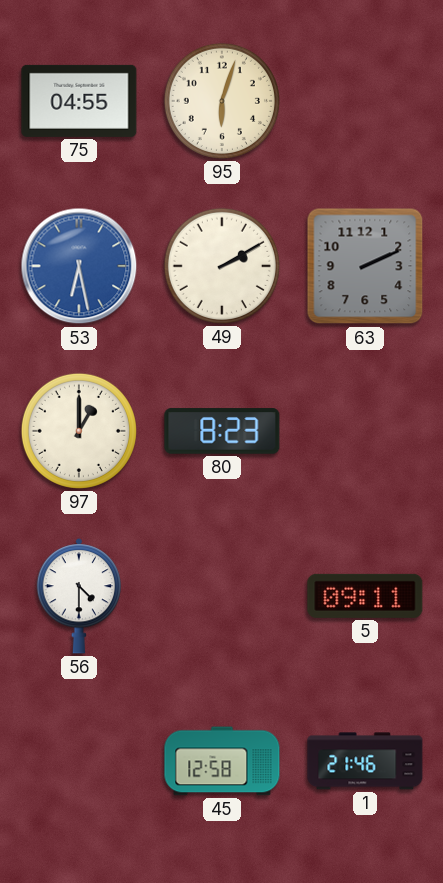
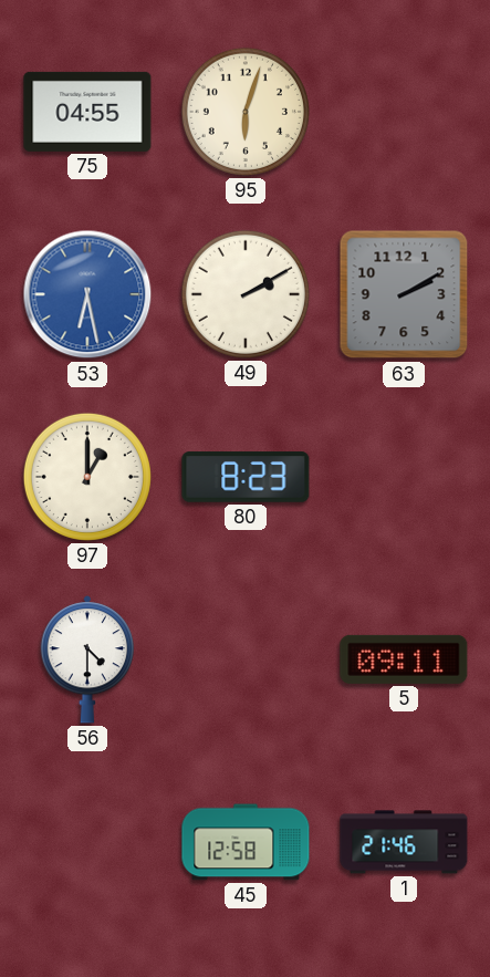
63: 2:11 -> 2:10
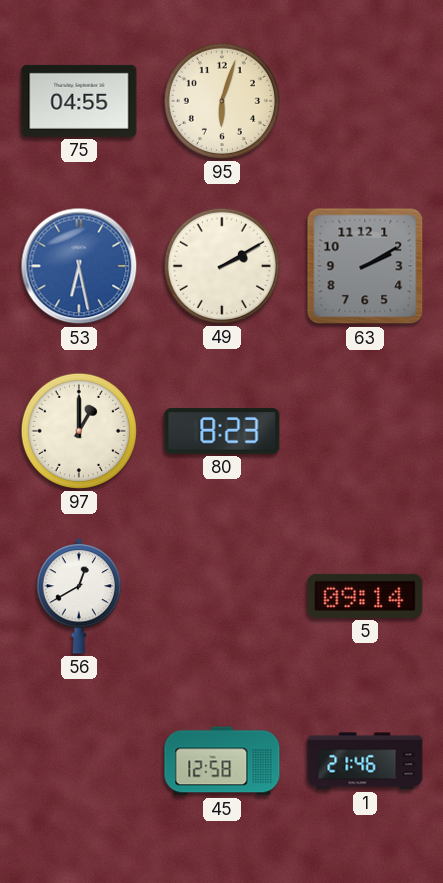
56: 4:30 -> 12:40
5: 09:11 -> 09:14
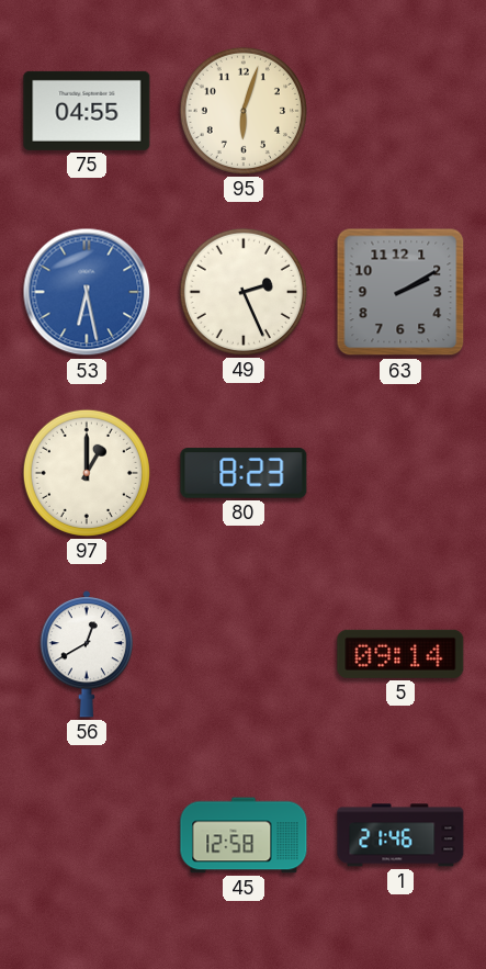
49: 2:10 -> 2:26
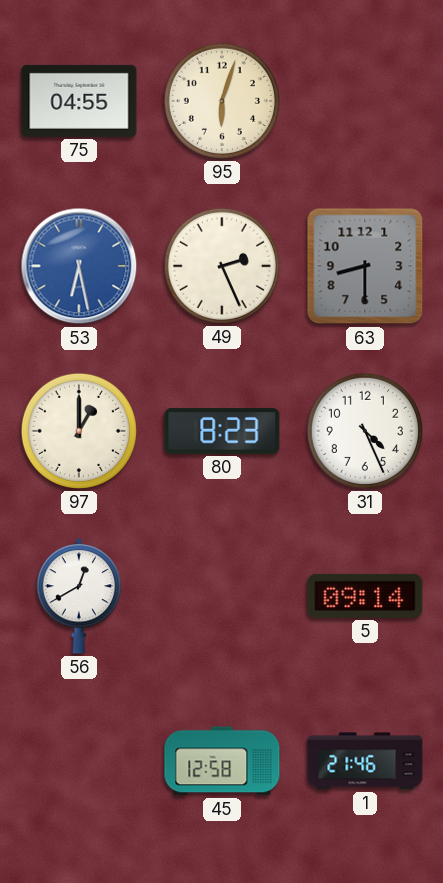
63: 2:10 -> 8:30
31: none -> 4:26
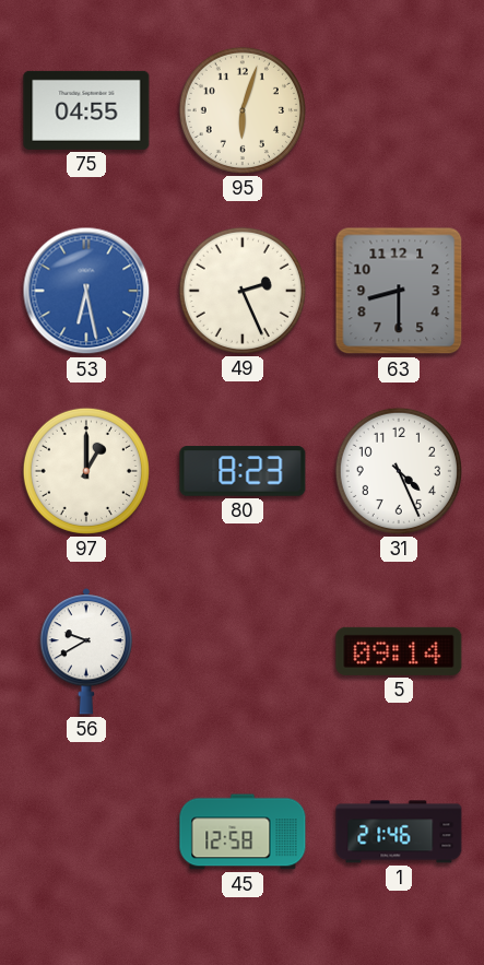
56: 12:40 -> 9:40
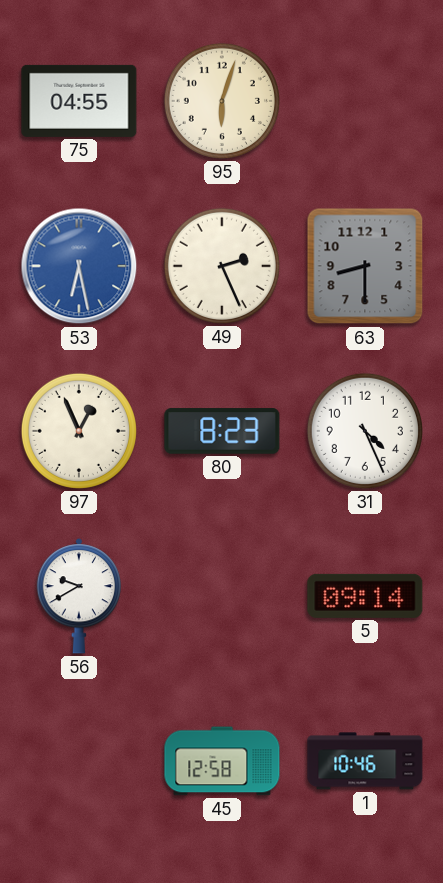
97: 1:00 -> 12:56
1: 21:46 -> 10:46
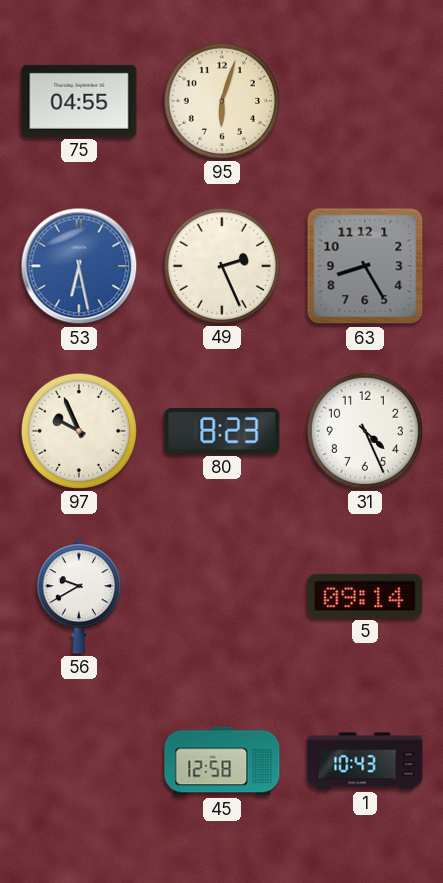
63: 8:30 -> 8:25
97: 12:56 -> 9:56
1: 10:46 -> 10:43
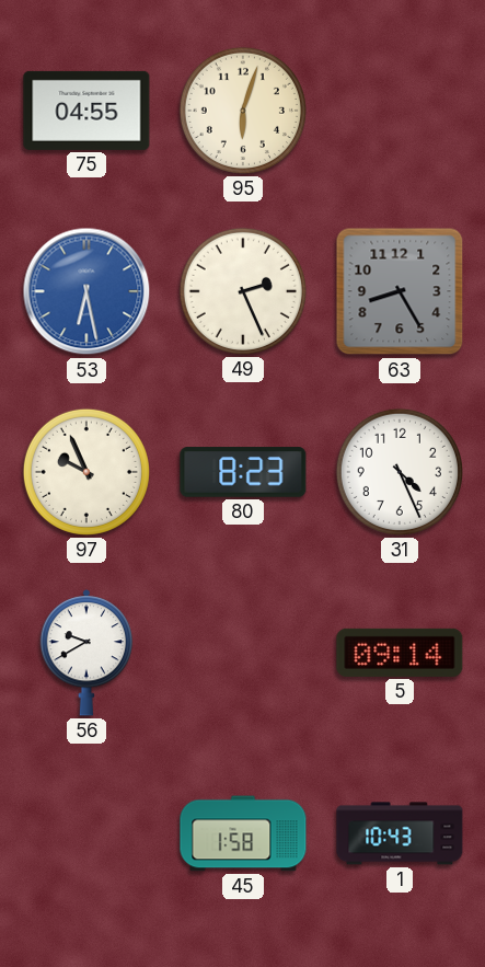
45: 12:58 -> 1:58
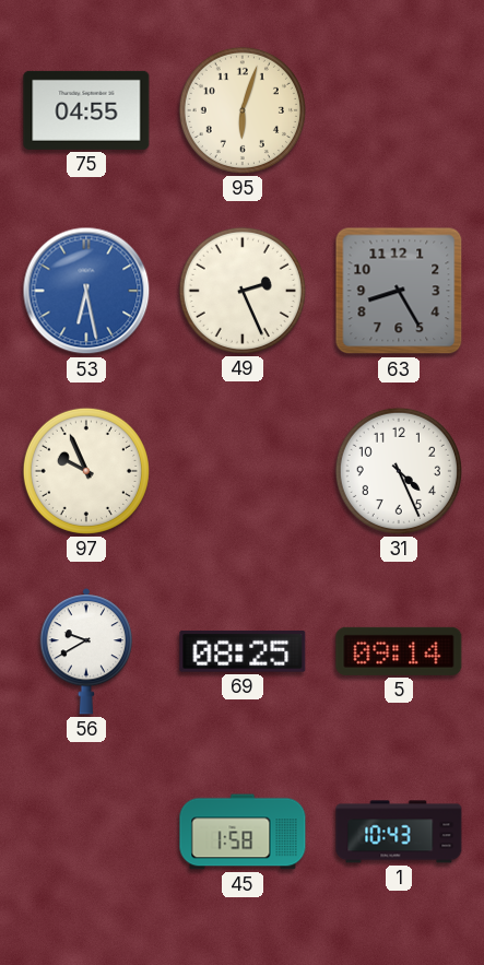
80: 8:23 -> none
69: none -> 08:25
